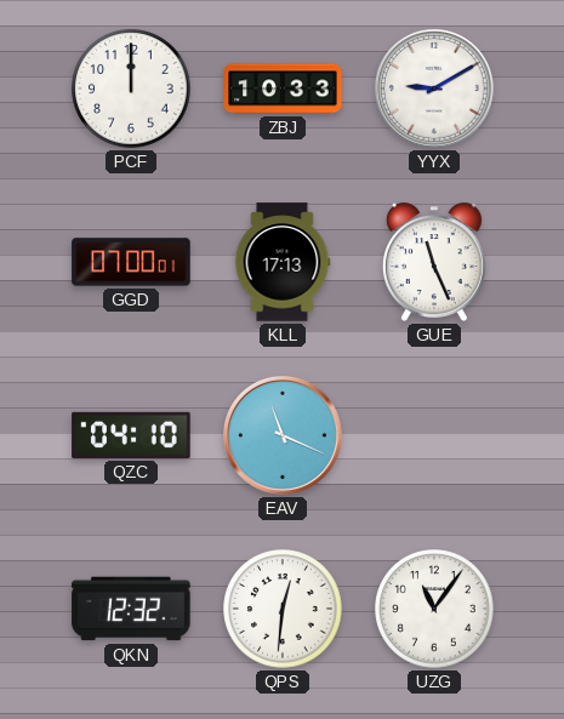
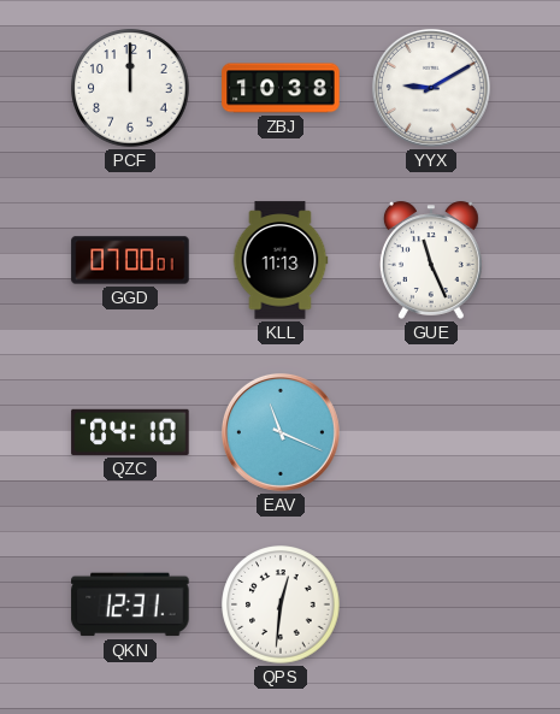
ZBJ: 10:33 -> 10:38
KLL: 17:13 -> 11:13
QKN: 12:32 -> 12:31
UZG: 11:06 -> none
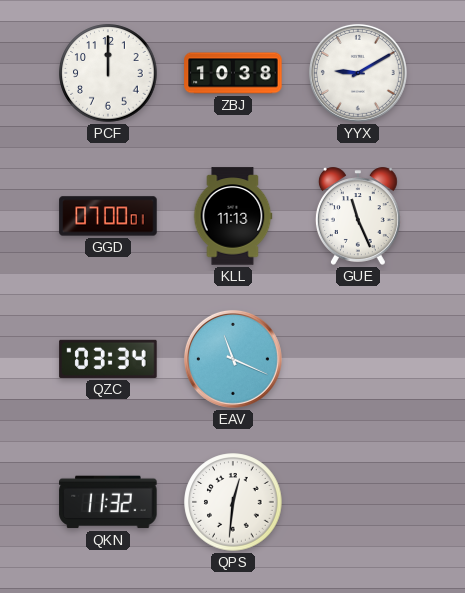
QZC: 04:10 -> 03:34
QKN: 12:31 -> 11:32
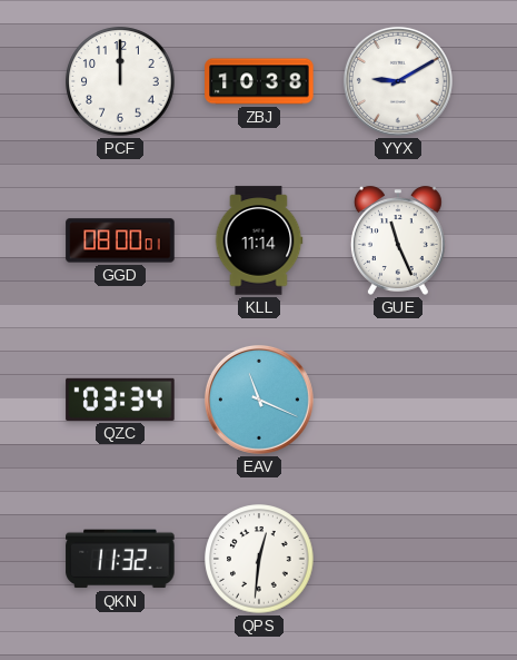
GGD: 07:00 -> 08:00
KLL: 11:13 -> 11:14
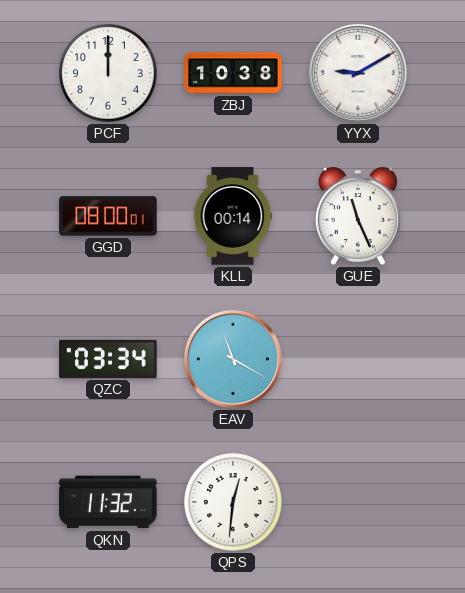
KLL: 11:14 -> 00:14
EAV: 11:19 -> 11:20
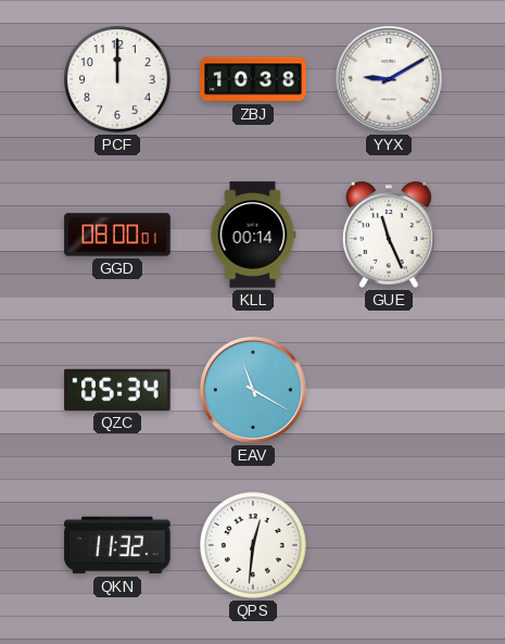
QZC: 03:34 -> 05:34
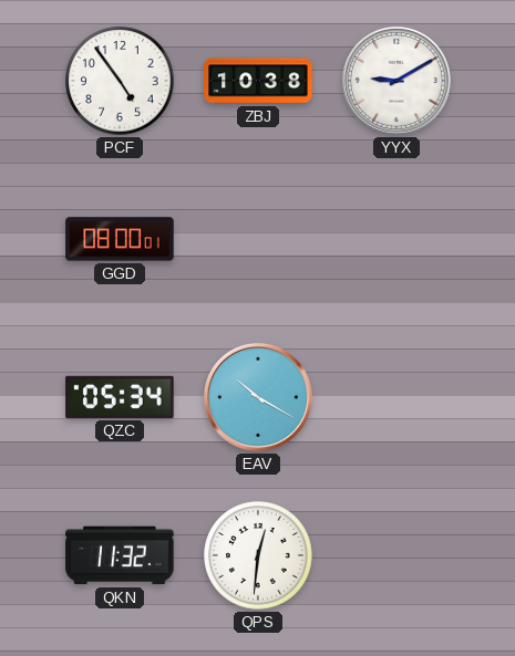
PCF: 12:00 -> 4:54
KLL: 00:14 -> none
GUE: 11:26 -> none
EAV: 11:20 -> 10:20
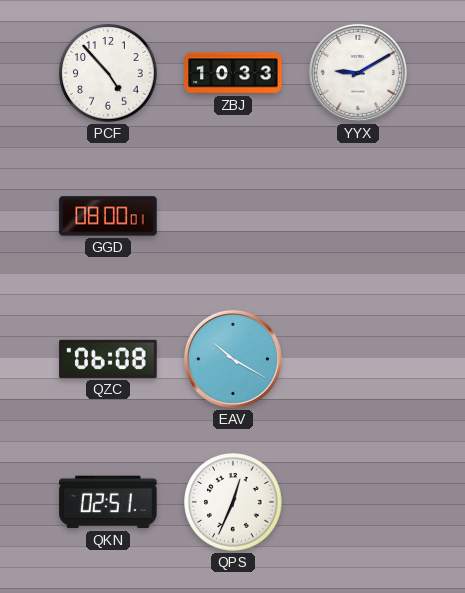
PCF: 4:54 -> 4:53
ZBJ: 10:38 -> 10:33
QZC: 05:34 -> 06:08
QKN: 11:32 -> 02:51
QPS: 12:31 -> 12:34
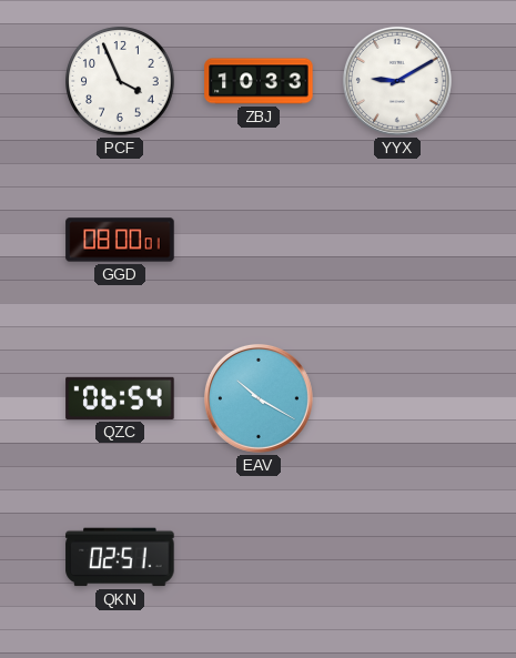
PCF: 4:53 -> 3:56
QZC: 06:08 -> 06:54
QPS: 12:34 -> none
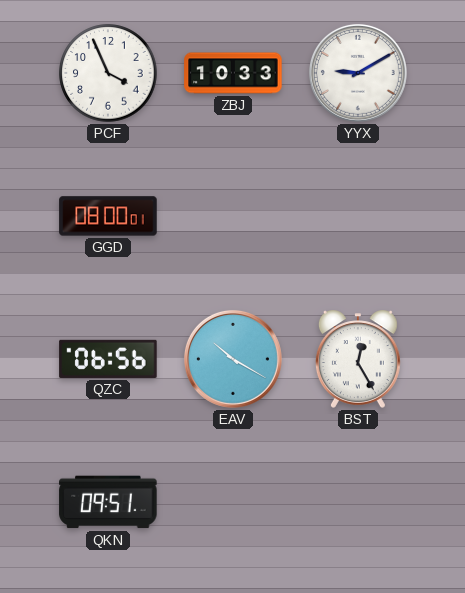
QZC: 06:54 -> 06:56
BST: none -> 12:25
QKN: 02:51 -> 09:51
